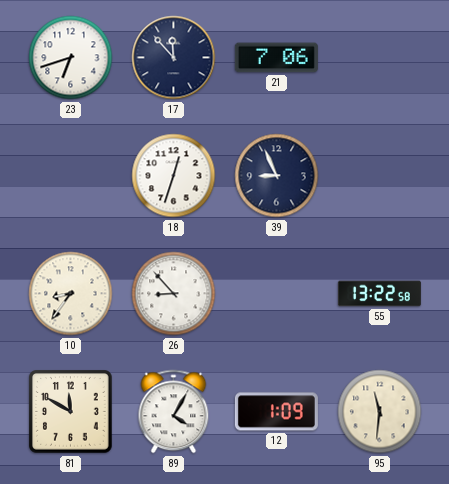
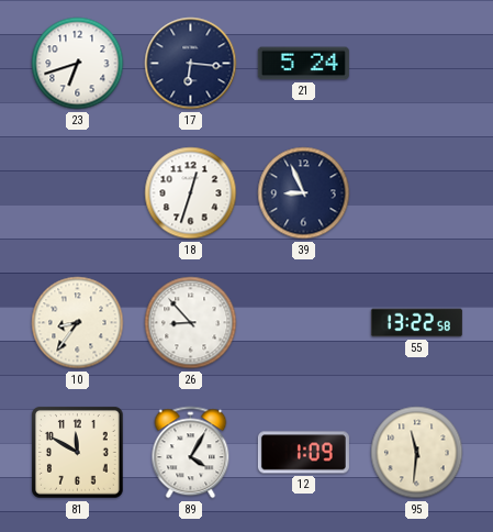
17: 11:53 -> 6:16
21: 7:06 -> 5:24
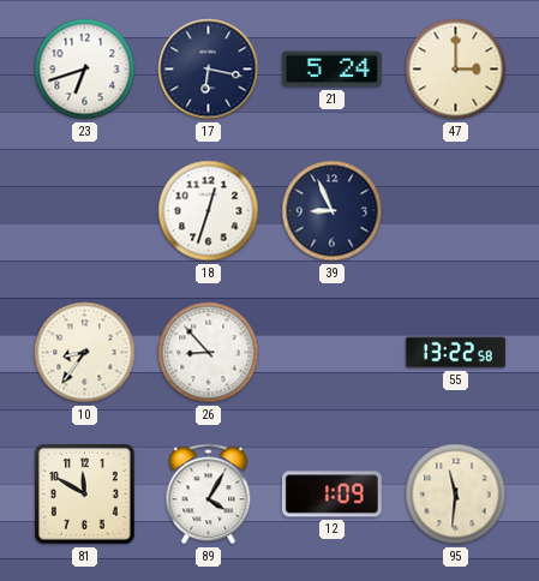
17: 6:16 -> 6:17
47: none -> 3:00
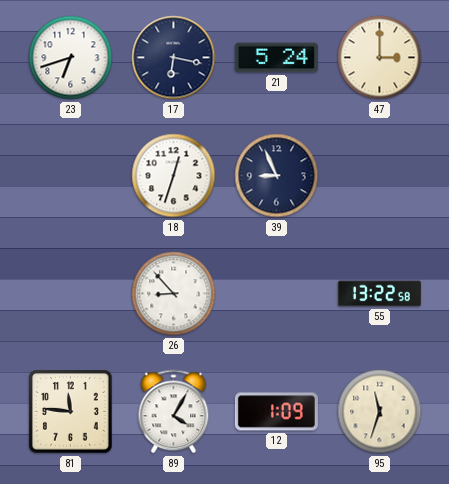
10: 8:36 -> none
81: 11:50 -> 11:46
95: 11:31 -> 11:33
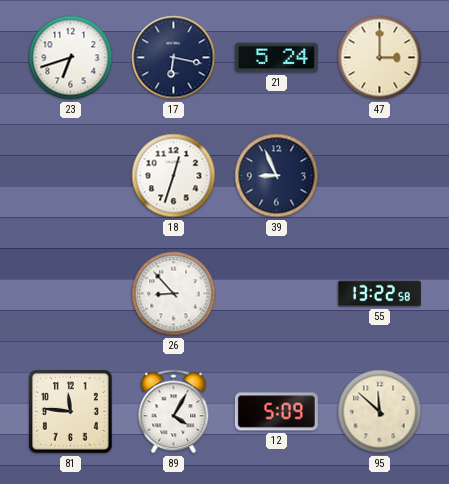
12: 1:09 -> 5:09
95: 11:33 -> 11:52
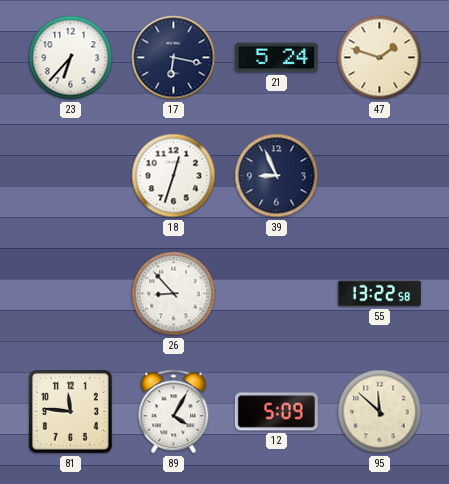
23: 6:42 -> 6:37
47: 3:00 -> 1:48
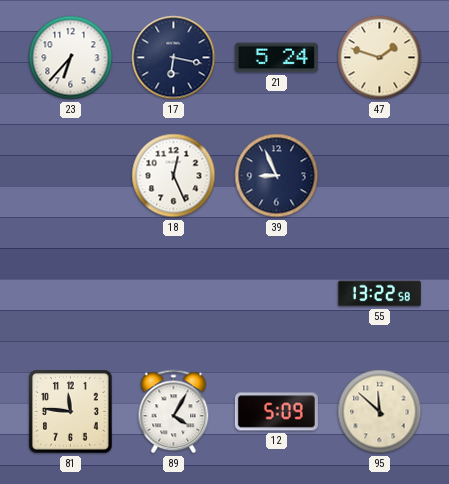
18: 12:33 -> 12:26
26: 8:53 -> none
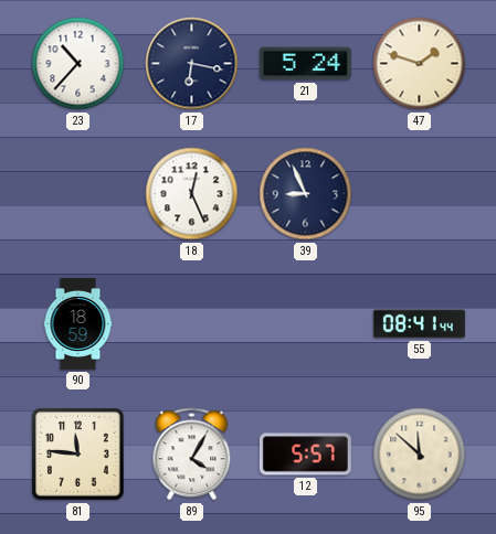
23: 6:37 -> 10:37
90: none -> 18:59
55: 13:22 -> 08:41
12: 5:09 -> 5:57
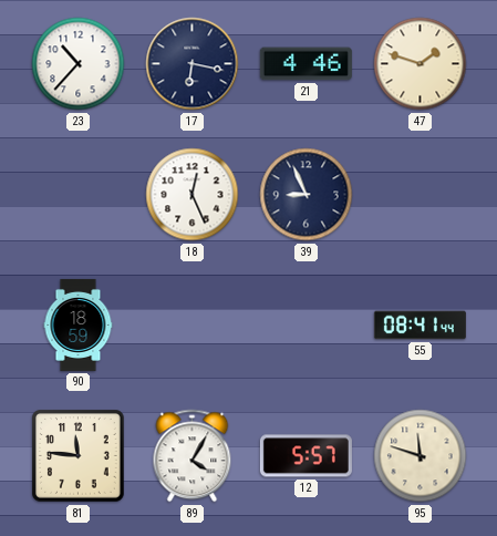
21: 5:24 -> 4:46
95: 11:52 -> 11:48
